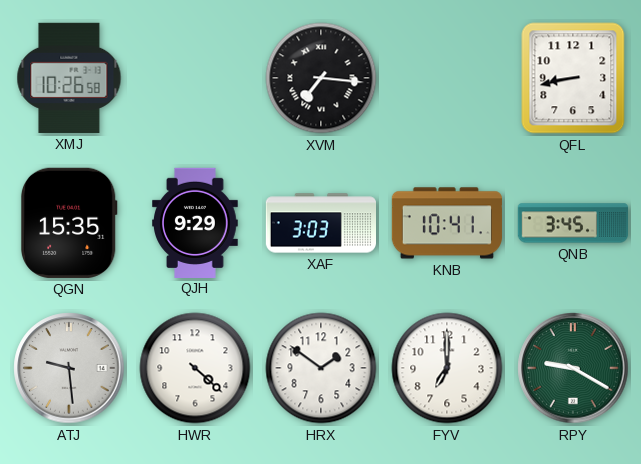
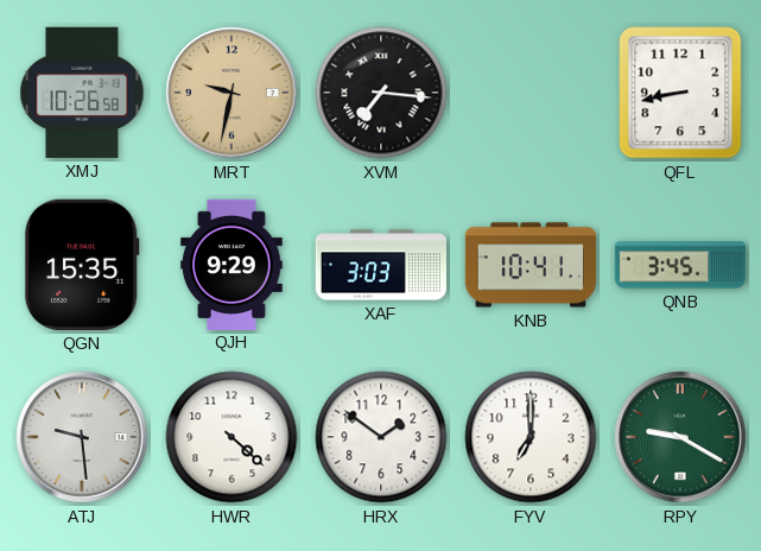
MRT: none -> 9:32
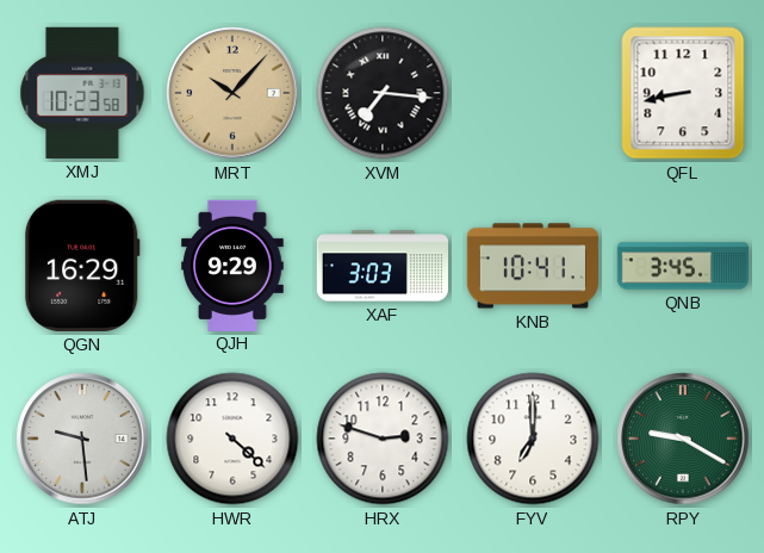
XMJ: 10:26 -> 10:23
MRT: 9:32 -> 10:07
QGN: 15:35 -> 16:29
HRX: 1:51 -> 2:48
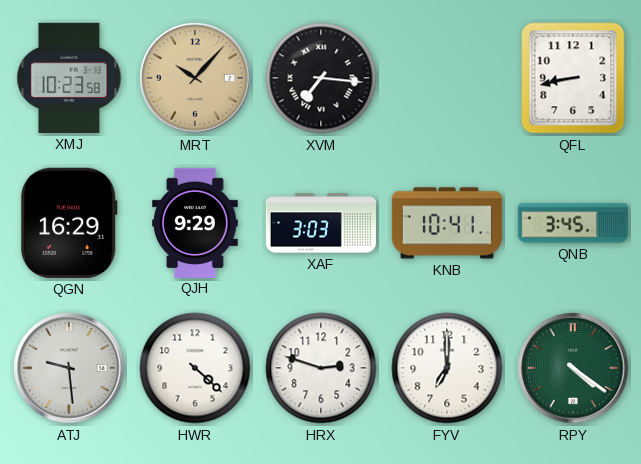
RPY: 9:20 -> 4:21
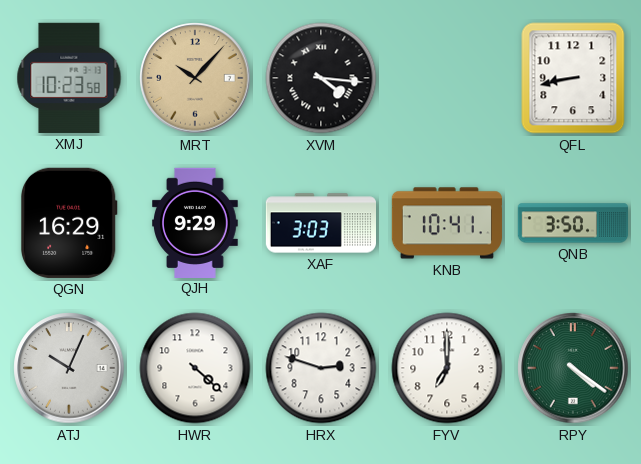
XVM: 7:16 -> 4:16
QNB: 3:45 -> 3:50
ATJ: 9:29 -> 10:04
